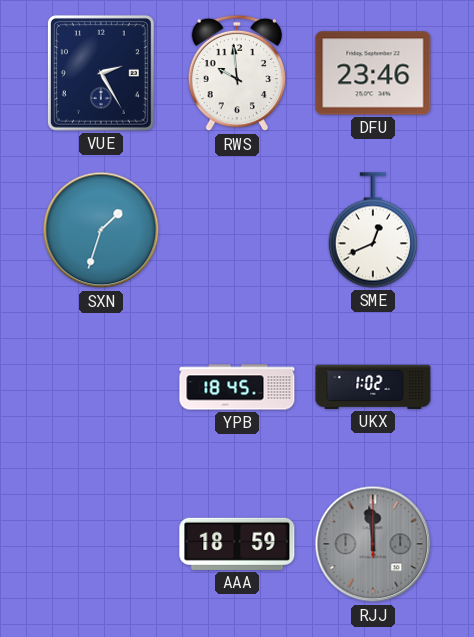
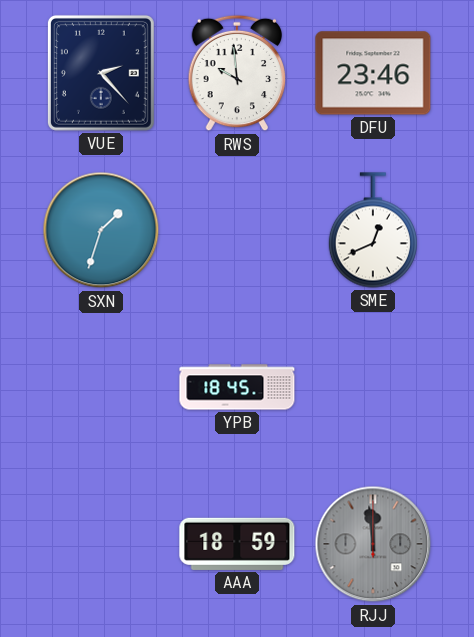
VUE: 2:25 -> 2:23
UKX: 1:02 -> none
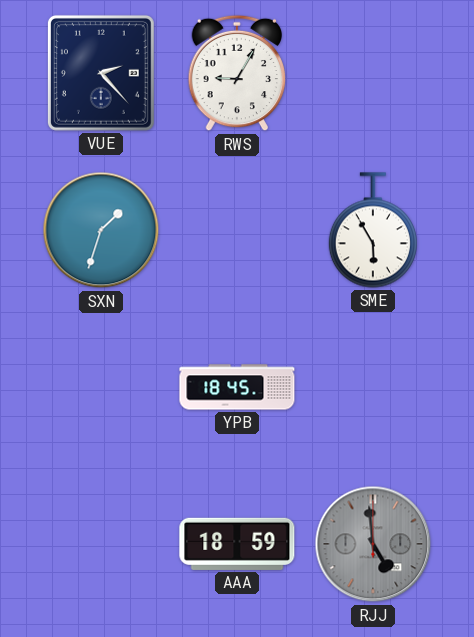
RWS: 9:59 -> 9:05
DFU: 23:46 -> none
SME: 12:41 -> 5:55
RJJ: 11:59 -> 4:59
